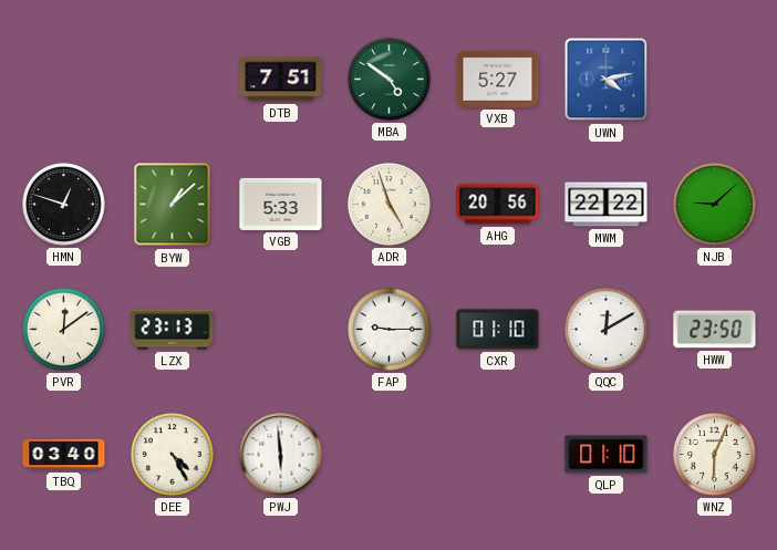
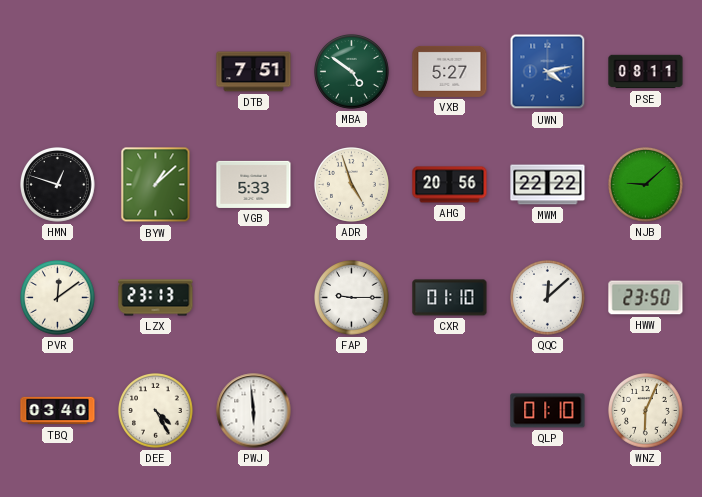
PSE: none -> 08:11
QQC: 12:10 -> 12:08
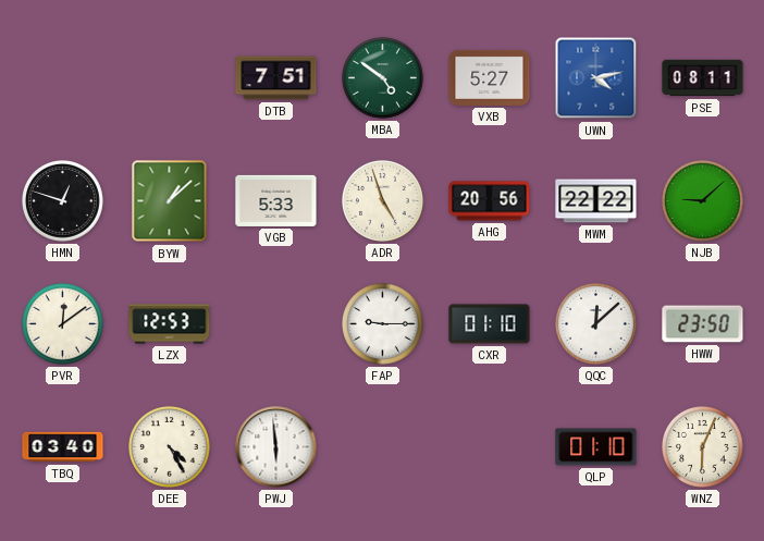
LZX: 23:13 -> 12:53
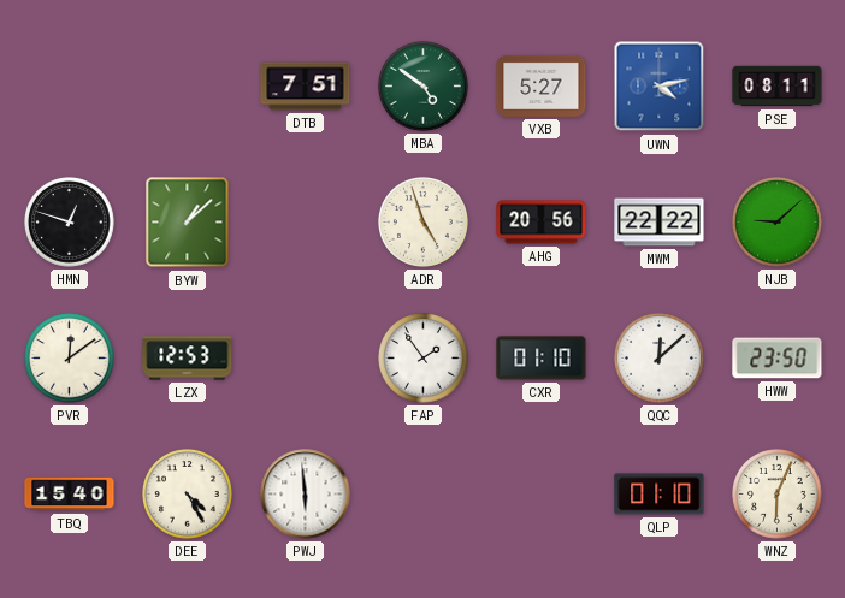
VGB: 5:33 -> none
FAP: 9:15 -> 1:54
TBQ: 03:40 -> 15:40
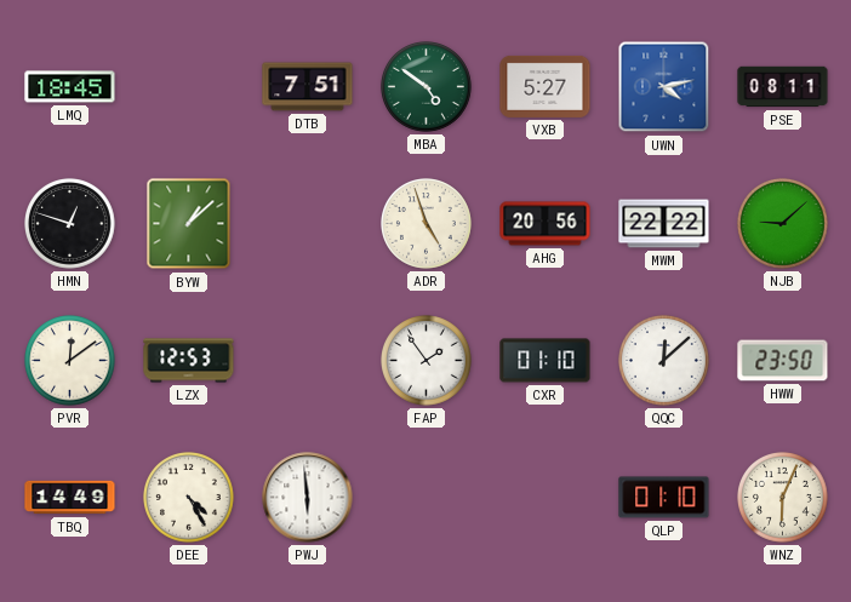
LMQ: none -> 18:45
TBQ: 15:40 -> 14:49
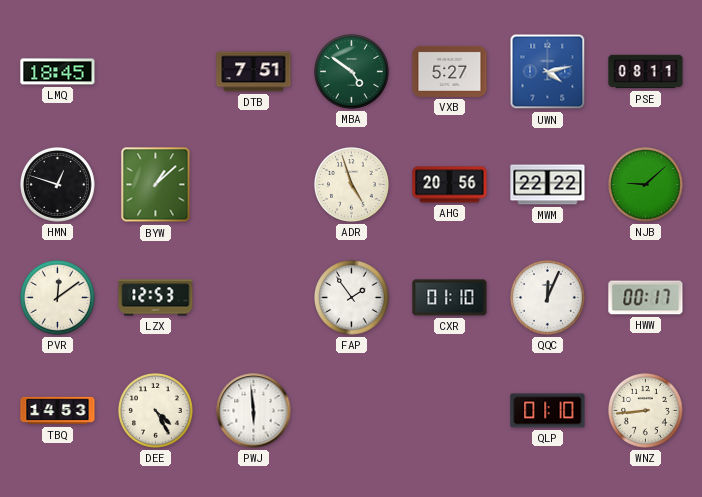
QQC: 12:08 -> 12:04
HWW: 23:50 -> 00:17
TBQ: 14:49 -> 14:53
WNZ: 6:04 -> 8:44
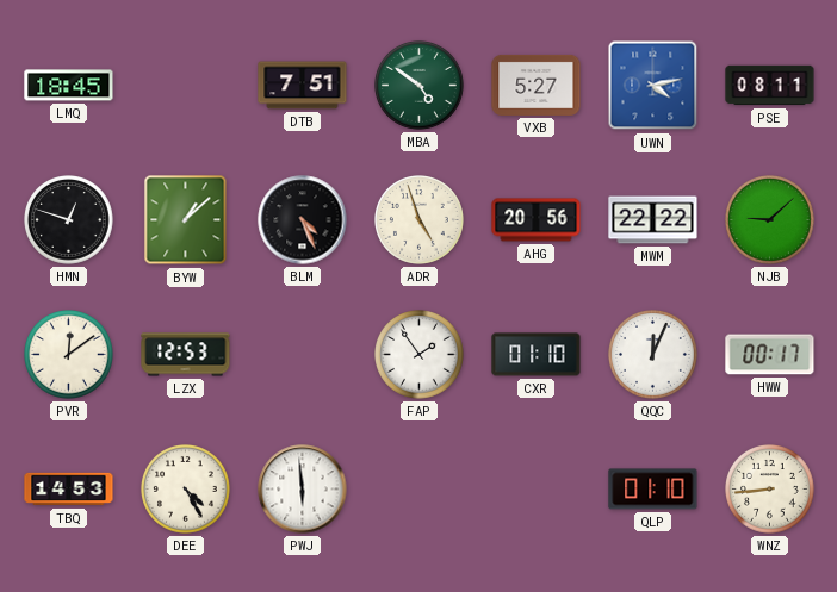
BLM: none -> 4:26
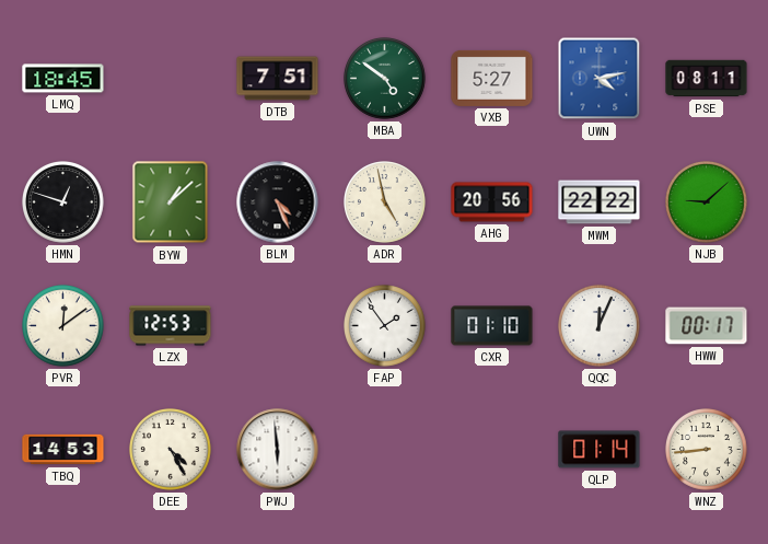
ADR: 4:57 -> 4:58
QLP: 01:10 -> 01:14
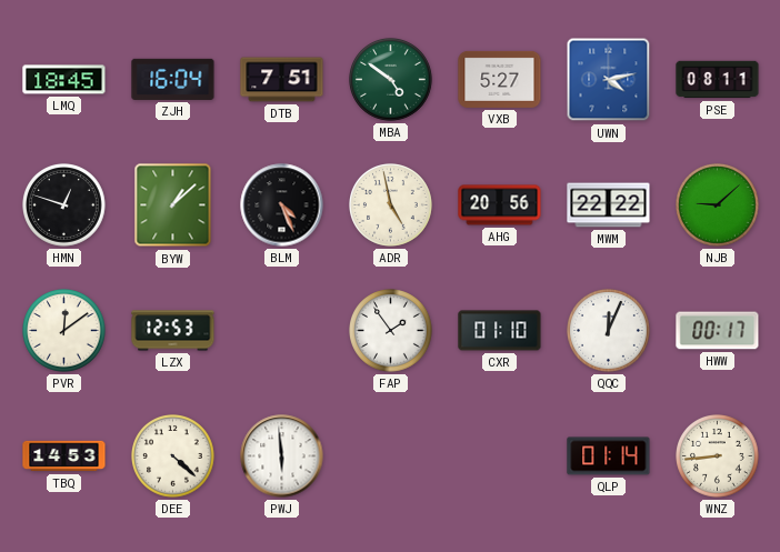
ZJH: none -> 16:04
DEE: 4:25 -> 4:22
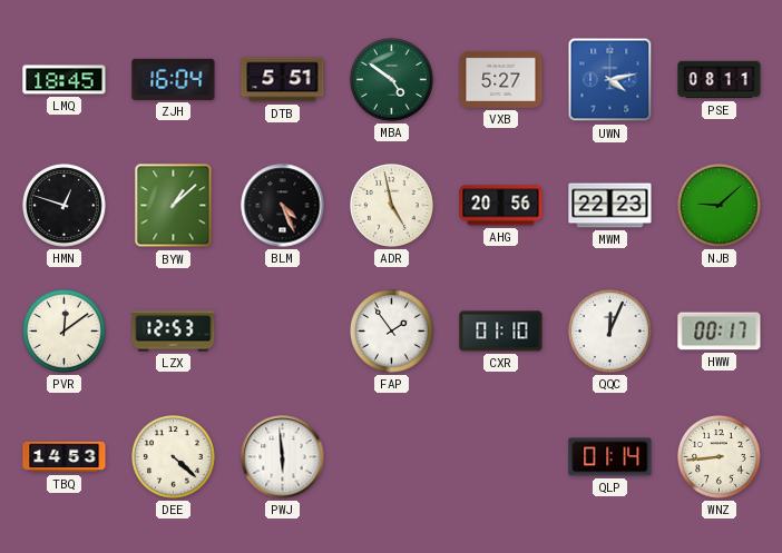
DTB: 7:51 -> 5:51
MWM: 22:22 -> 22:23
